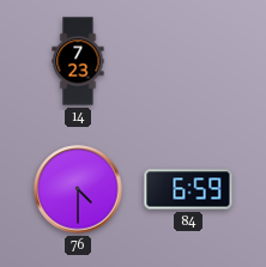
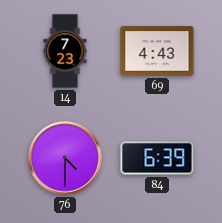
69: none -> 4:43
84: 6:59 -> 6:39
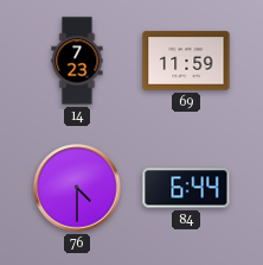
69: 4:43 -> 11:59
84: 6:39 -> 6:44
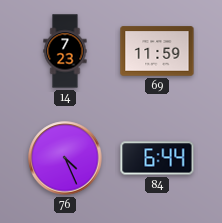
76: 4:30 -> 4:26
